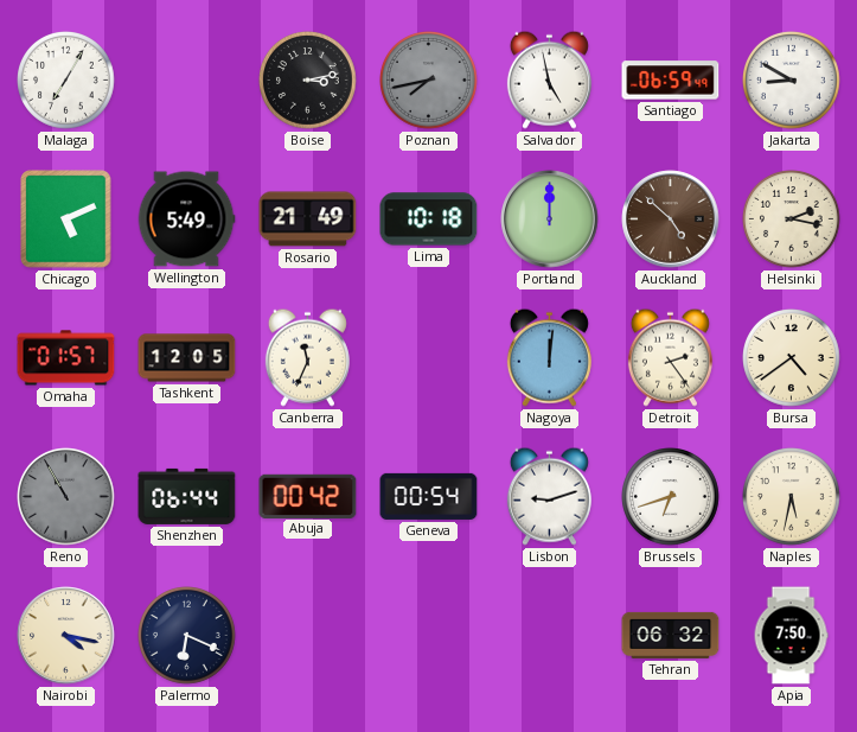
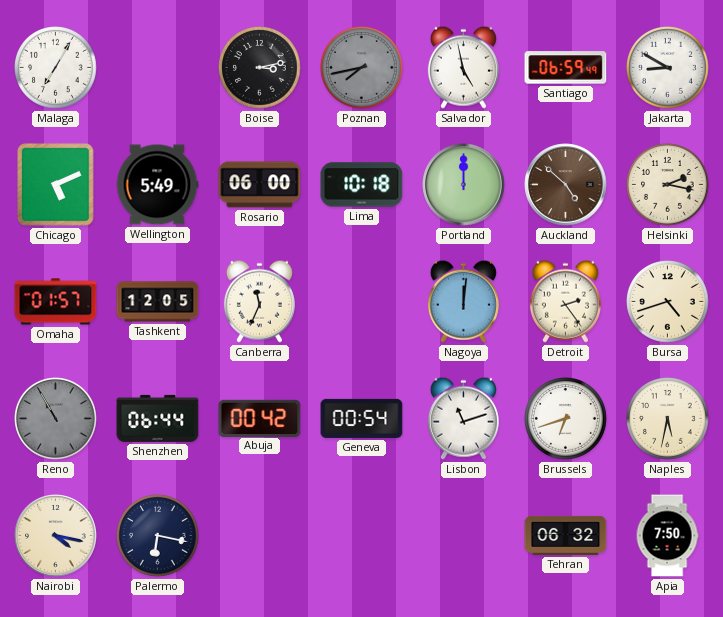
Rosario: 21:49 -> 06:00
Bursa: 4:39 -> 4:42
Lisbon: 9:12 -> 11:12
Palermo: 6:19 -> 6:17
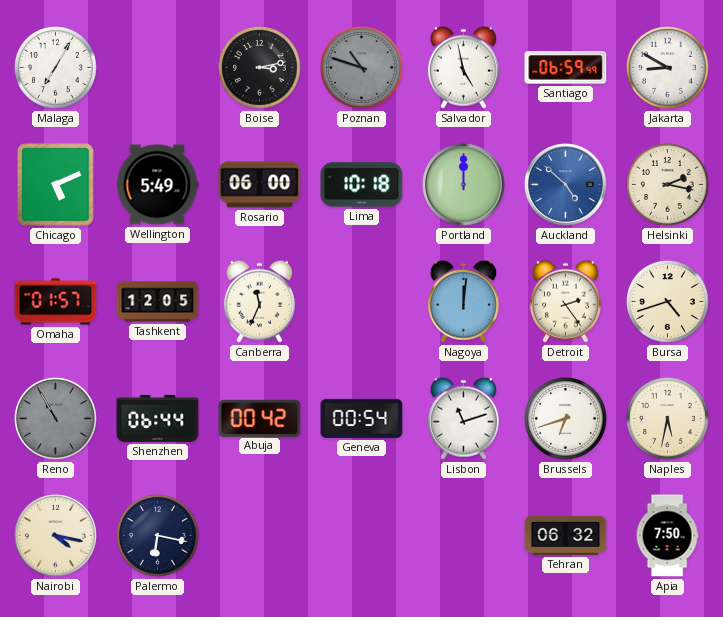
Poznan: 7:43 -> 10:48
Auckland dial: brown -> blue
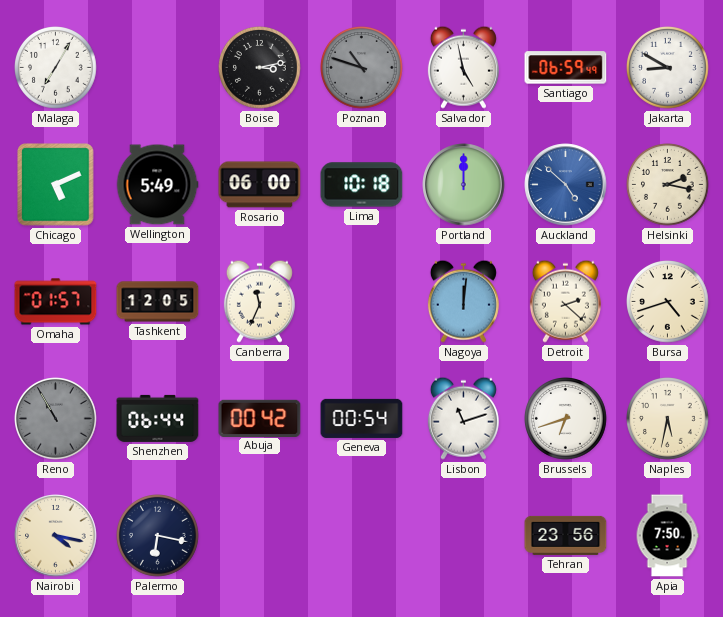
Detroit: 2:24 -> 2:22
Tehran: 06:32 -> 23:56
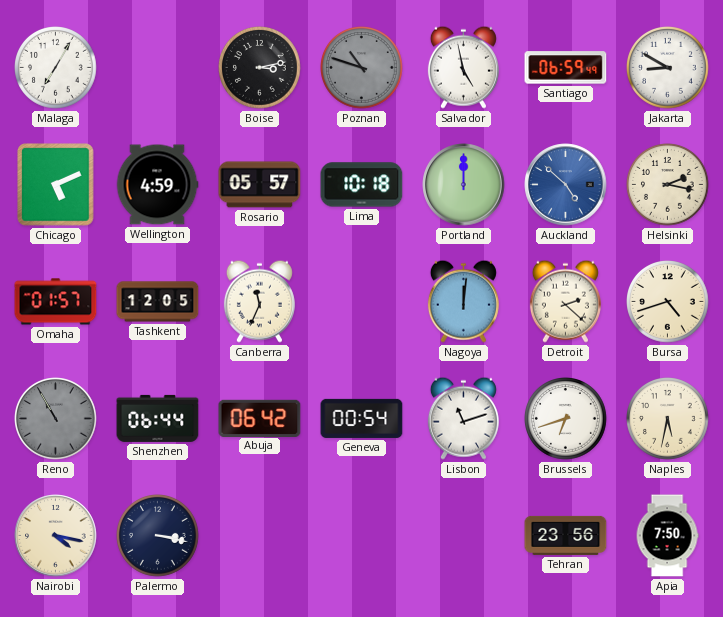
Wellington: 5:49 -> 4:59
Rosario: 06:00 -> 05:57
Abuja: 00:42 -> 06:42
Palermo: 6:17 -> 3:17
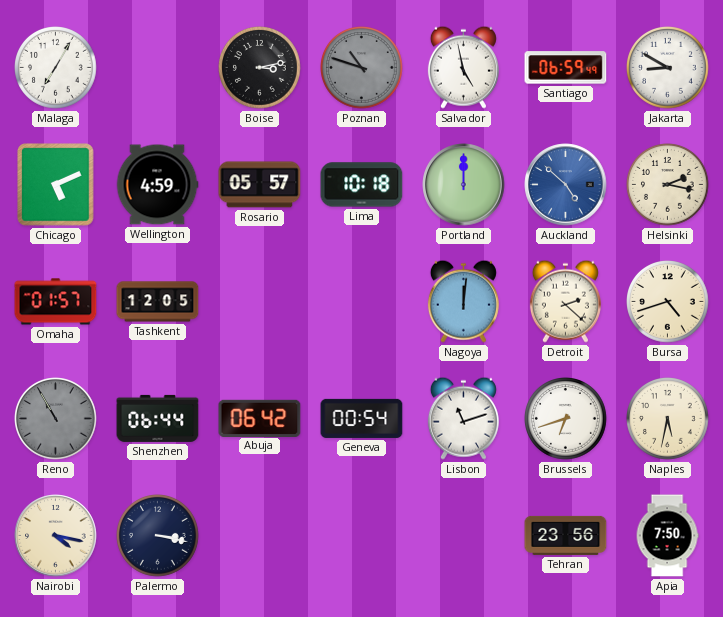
Canberra: 11:34 -> none
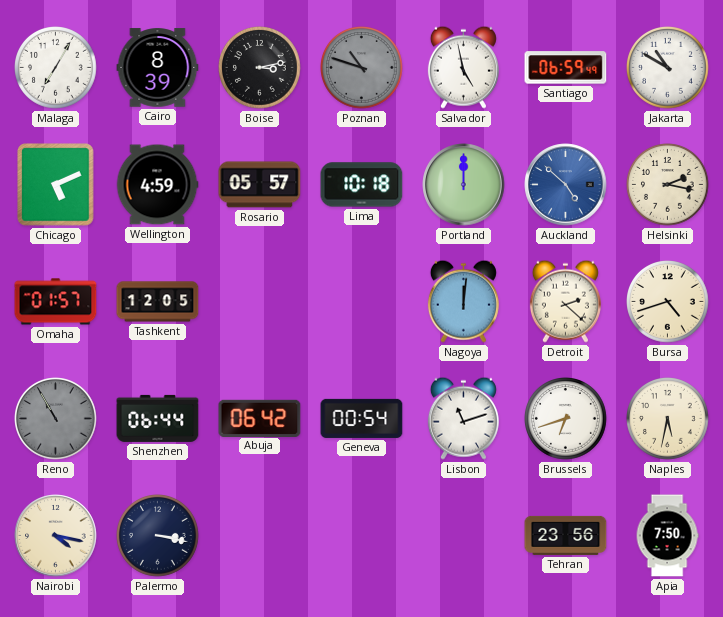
Cairo: none -> 8:39
Jakarta: 8:50 -> 10:50
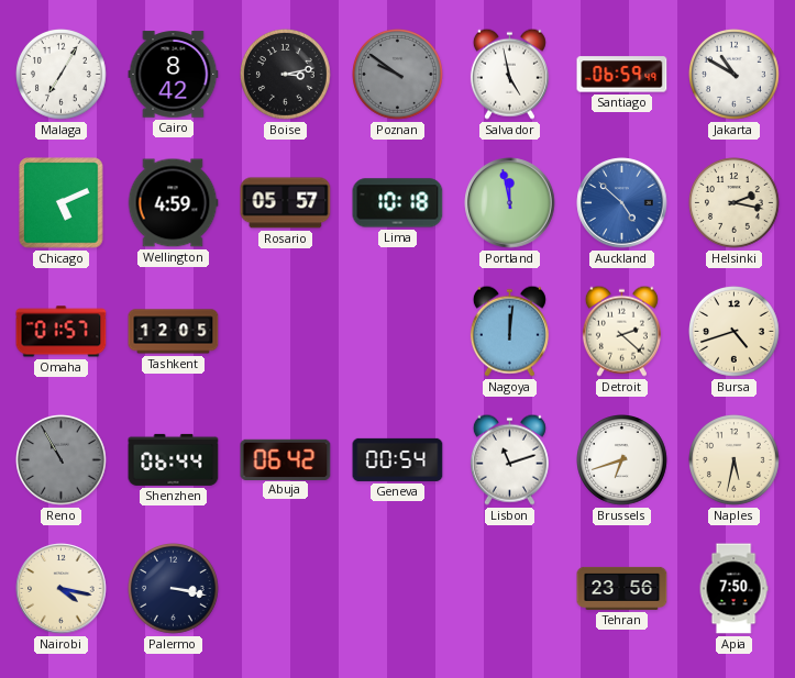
Cairo: 8:39 -> 8:42
Poznan: 10:48 -> 9:51
Portland: 12:00 -> 11:58
